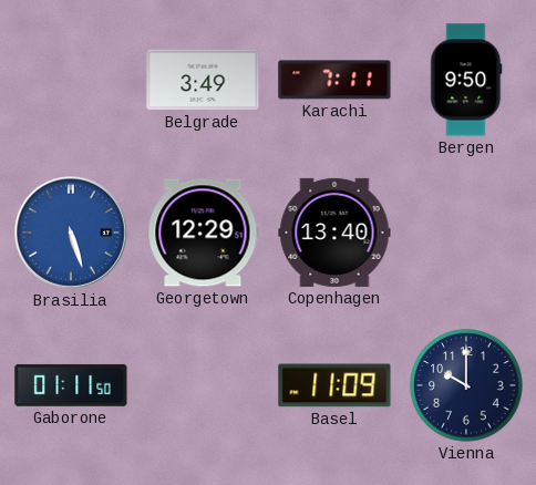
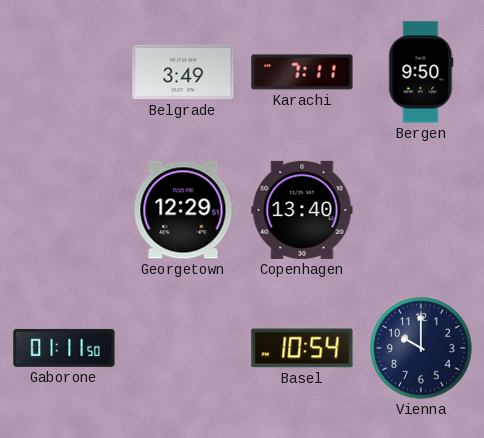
Brasilia: 5:27 -> none
Basel: 11:09 -> 10:54
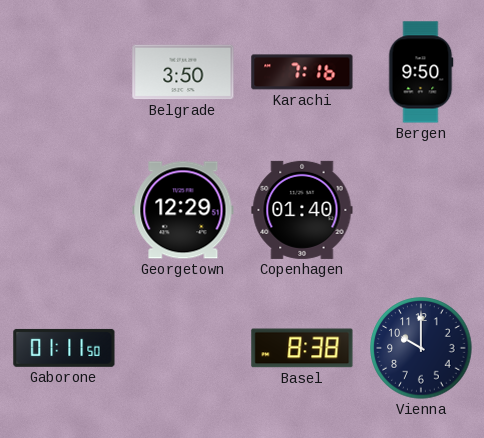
Belgrade: 3:49 -> 3:50
Karachi: 7:11 -> 7:16
Copenhagen: 13:40 -> 01:40
Basel: 10:54 -> 8:38
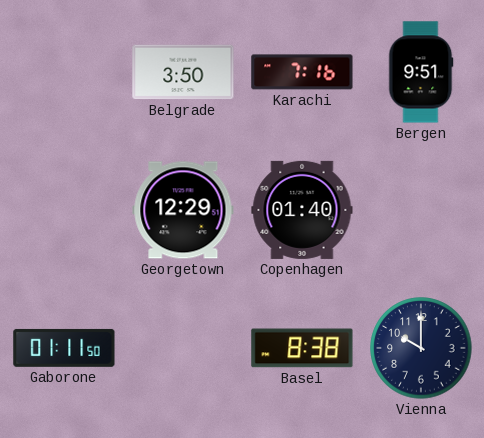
Bergen: 9:50 -> 9:51
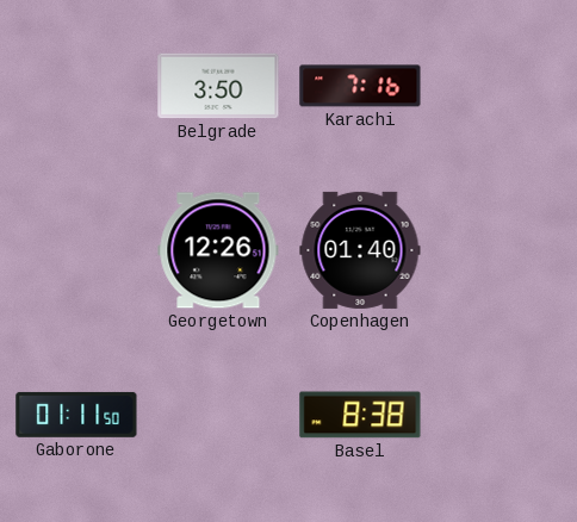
Bergen: 9:51 -> none
Georgetown: 12:29 -> 12:26
Vienna: 10:00 -> none
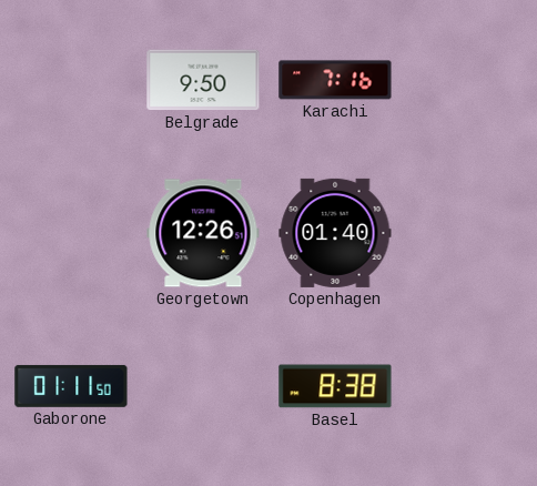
Belgrade: 3:50 -> 9:50
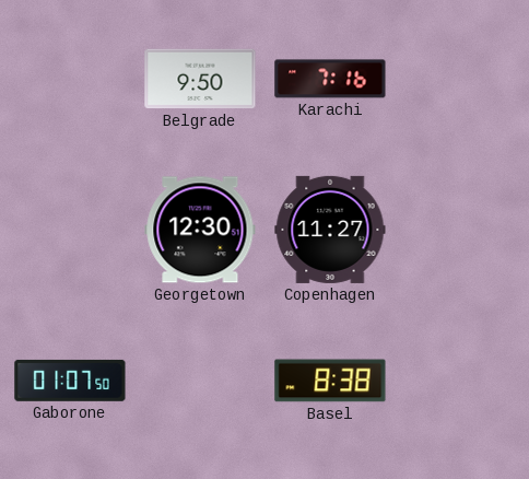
Georgetown: 12:26 -> 12:30
Copenhagen: 01:40 -> 11:27
Gaborone: 01:11 -> 01:07
